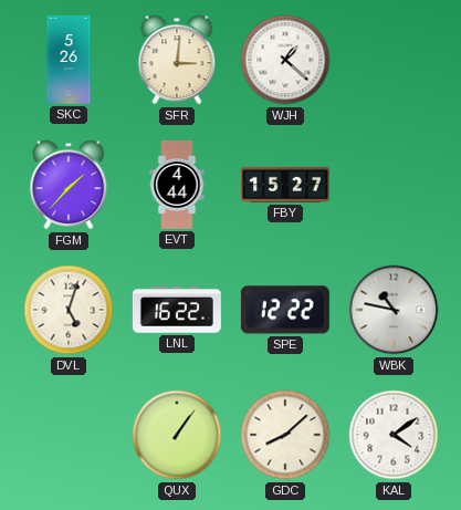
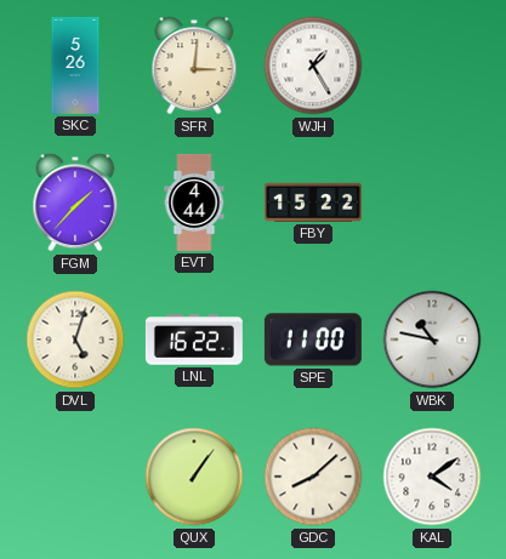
WJH: 1:22 -> 1:25
FBY: 15:27 -> 15:22
SPE: 12:22 -> 11:00
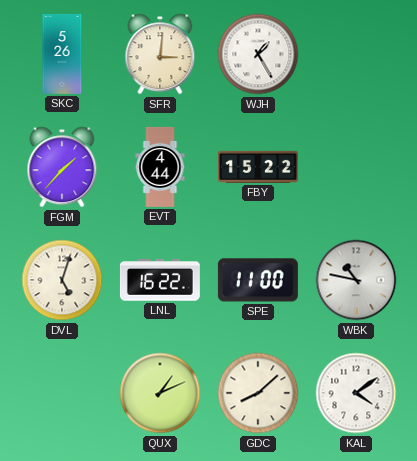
QUX: 1:06 -> 1:11
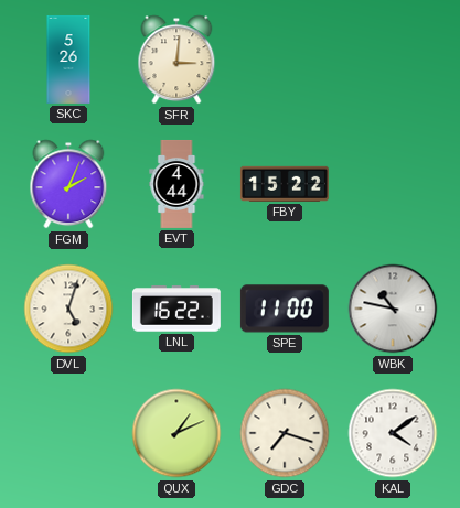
WJH: 1:25 -> none
FGM: 1:37 -> 2:04
GDC: 8:08 -> 7:18
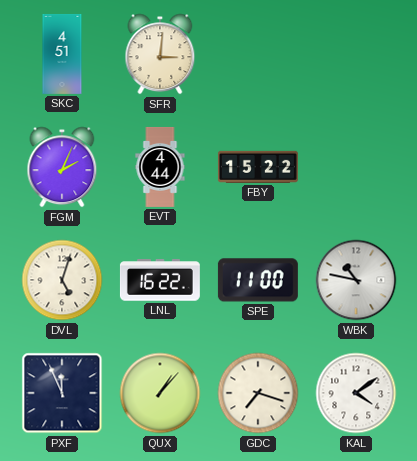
SKC: 5:26 -> 4:51
PXF: none -> 11:56
QUX: 1:11 -> 1:07
